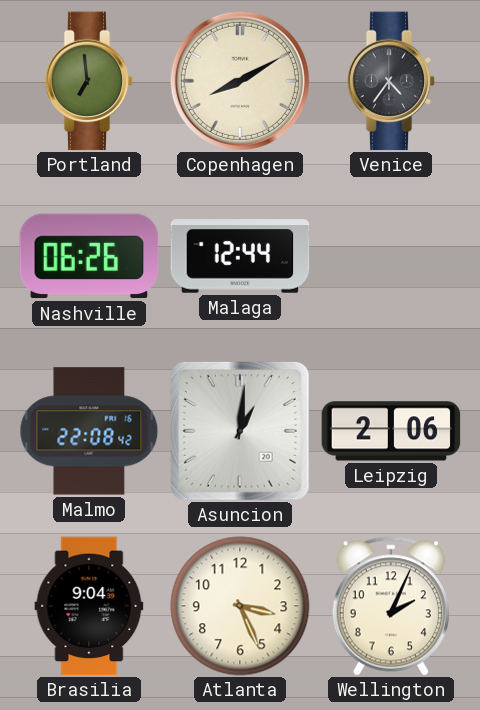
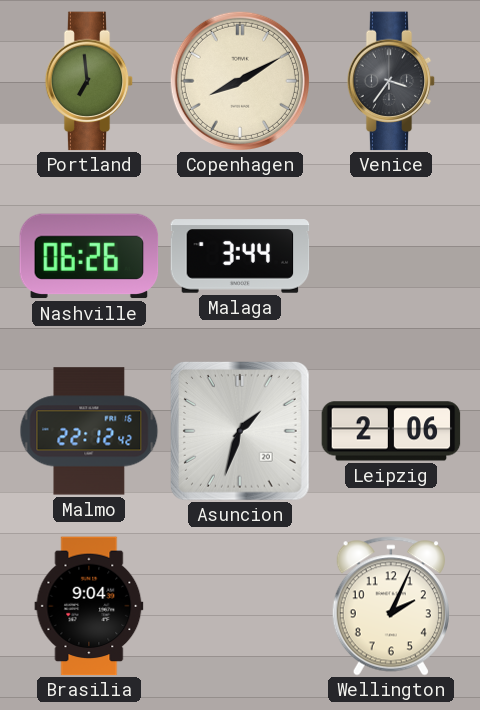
Venice: 4:36 -> 3:36
Malaga: 12:44 -> 3:44
Malmo: 22:08 -> 22:12
Asuncion: 1:01 -> 1:33
Atlanta: 3:26 -> none
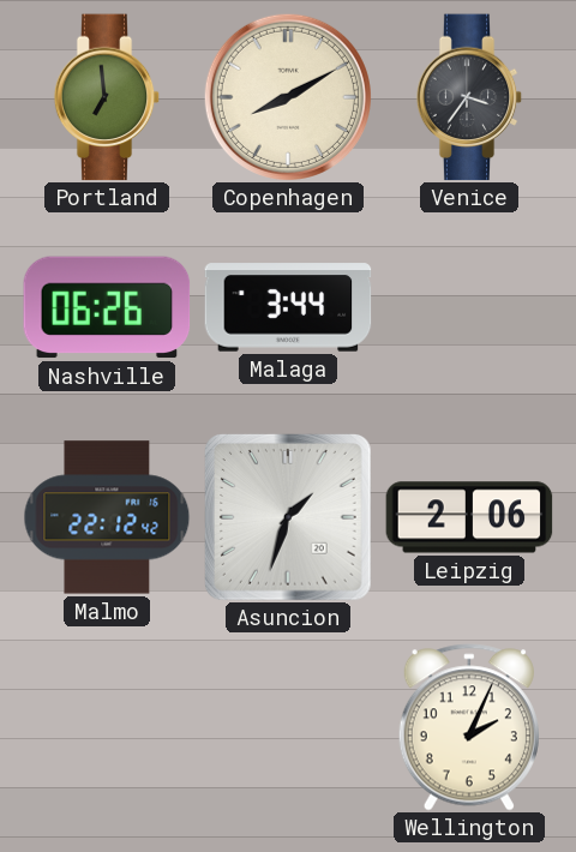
Brasilia: 9:04 -> none
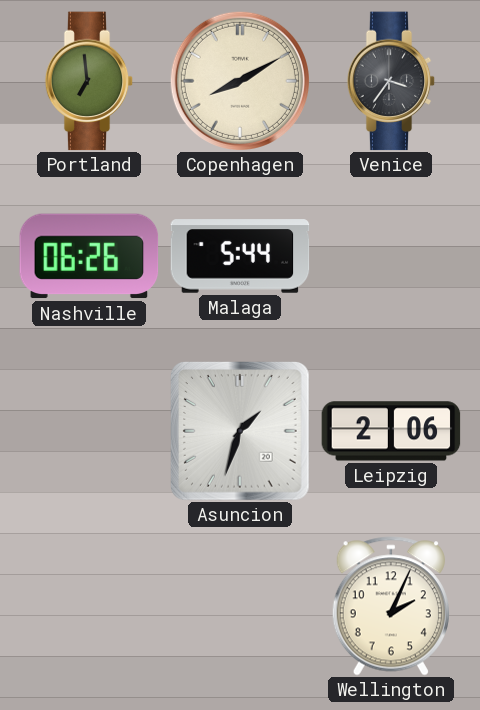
Malaga: 3:44 -> 5:44
Malmo: 22:12 -> none
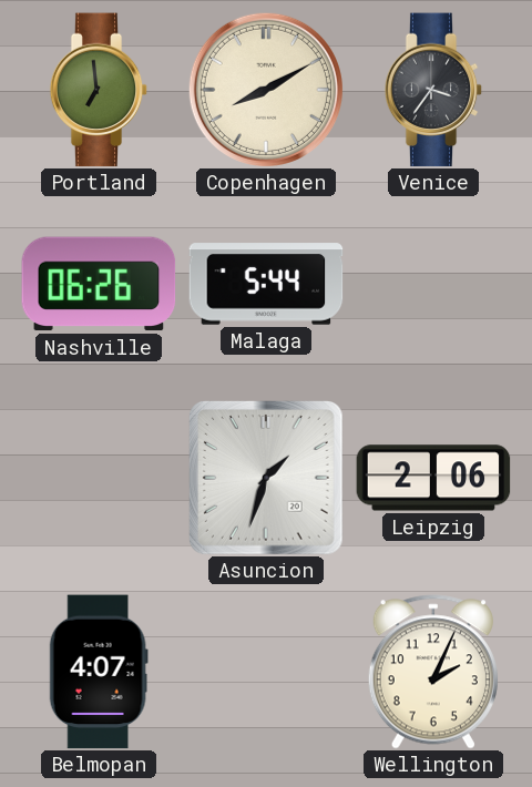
Belmopan: none -> 4:07
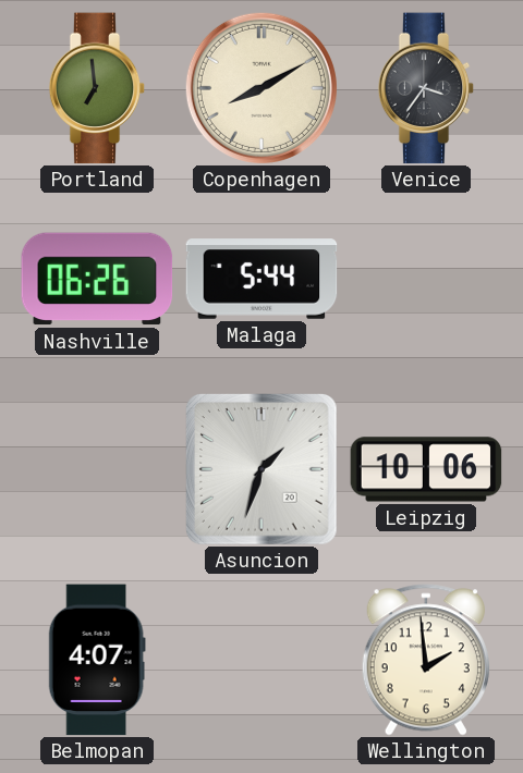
Leipzig: 2:06 -> 10:06
Wellington: 2:04 -> 1:59
